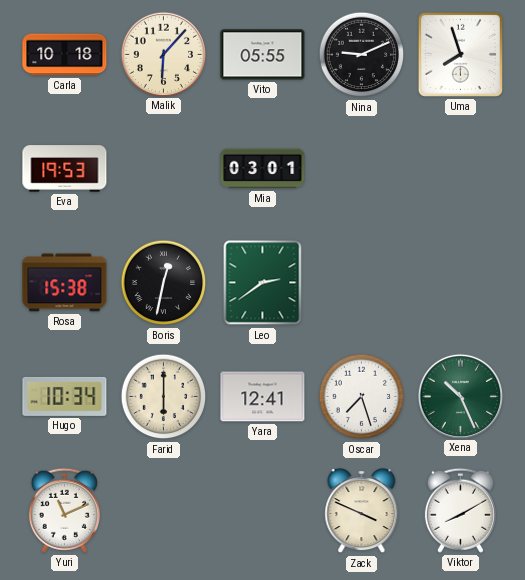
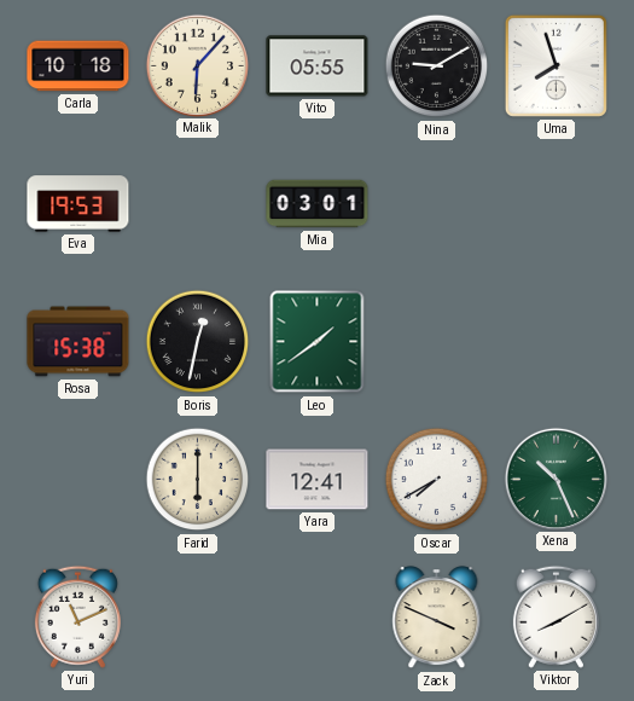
Nina: 9:11 -> 9:10
Leo: 2:39 -> 1:39
Hugo: 10:34 -> none
Oscar: 7:27 -> 7:40
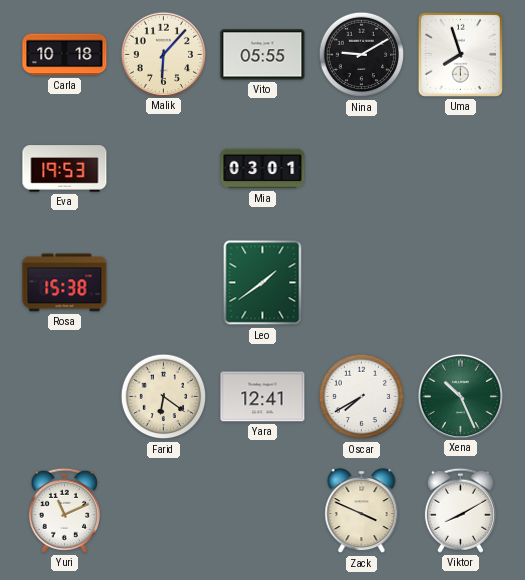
Boris: 12:32 -> none
Farid: 6:00 -> 6:21
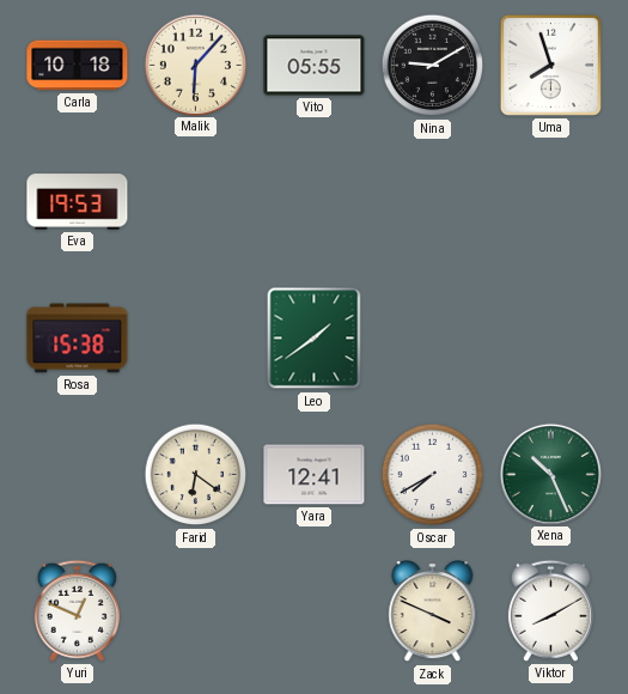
Mia: 03:01 -> none
Yuri: 11:11 -> 12:49
